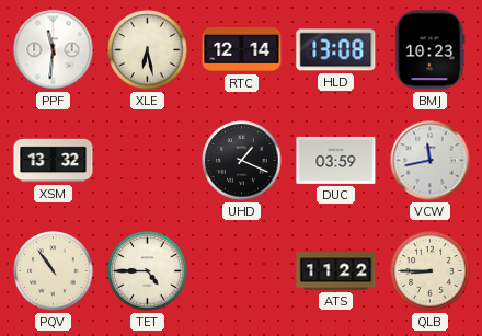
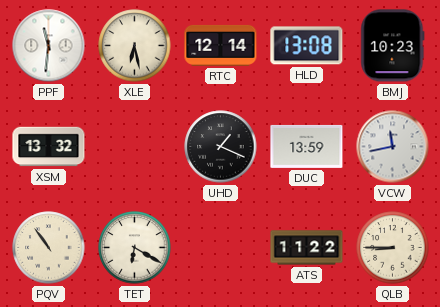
DUC: 03:59 -> 13:59
TET: 4:45 -> 6:20
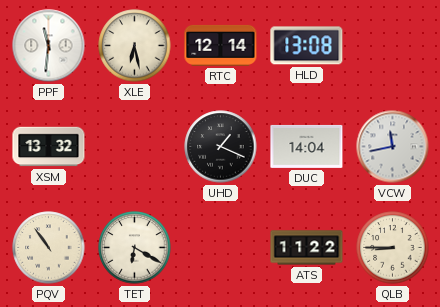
BMJ: 10:23 -> none
DUC: 13:59 -> 14:04
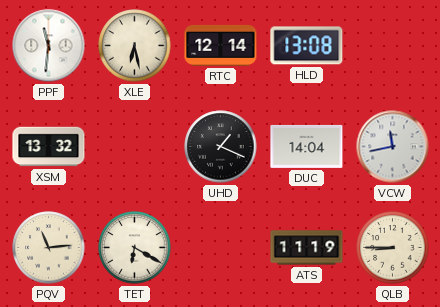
PQV: 10:54 -> 11:14
ATS: 11:22 -> 11:19
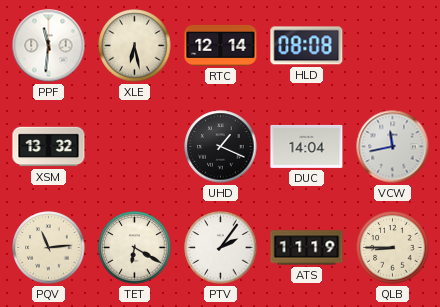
HLD: 13:08 -> 08:08
PTV: none -> 2:06
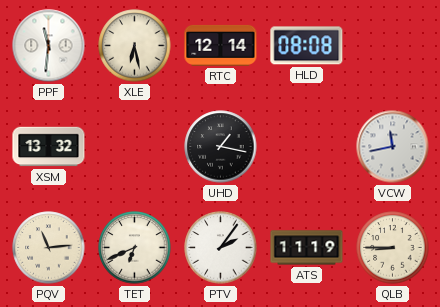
UHD: 1:19 -> 1:17
DUC: 14:04 -> none
TET: 6:20 -> 6:41
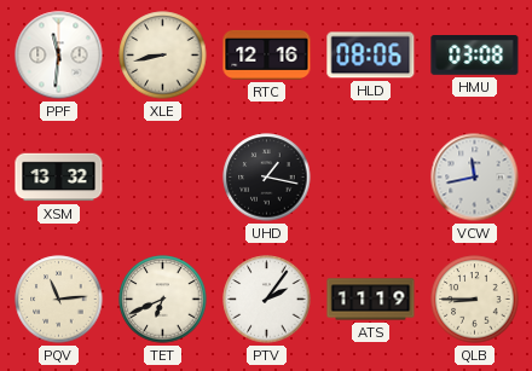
XLE: 6:28 -> 8:43
RTC: 12:14 -> 12:16
HLD: 08:08 -> 08:06
HMU: none -> 03:08
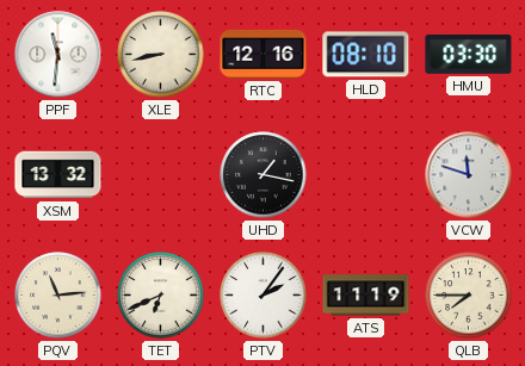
HLD: 08:06 -> 08:10
HMU: 03:08 -> 03:30
VCW: 11:43 -> 11:48
QLB: 8:45 -> 7:45
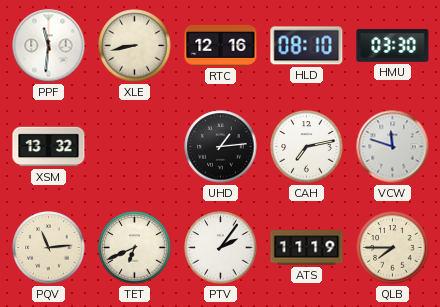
UHD: 1:17 -> 1:14
CAH: none -> 7:13
